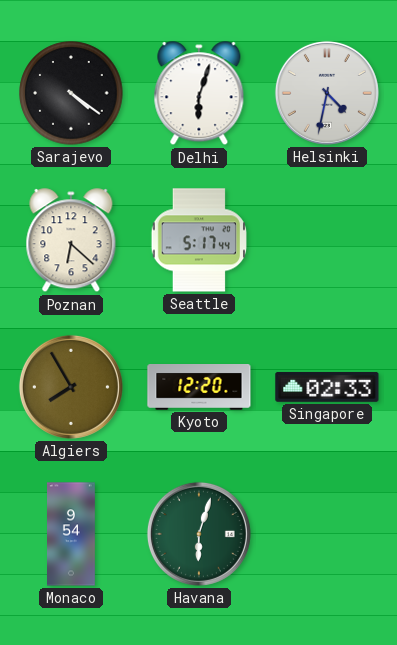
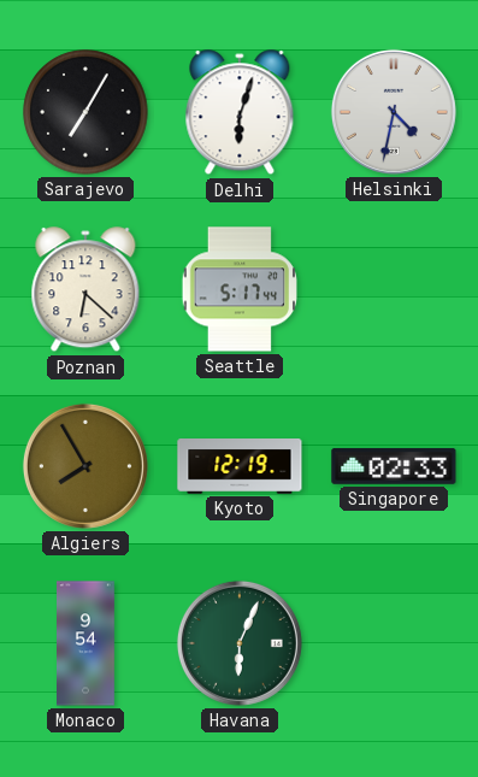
Sarajevo: 4:21 -> 7:05
Kyoto: 12:20 -> 12:19
Havana: 6:03 -> 6:04
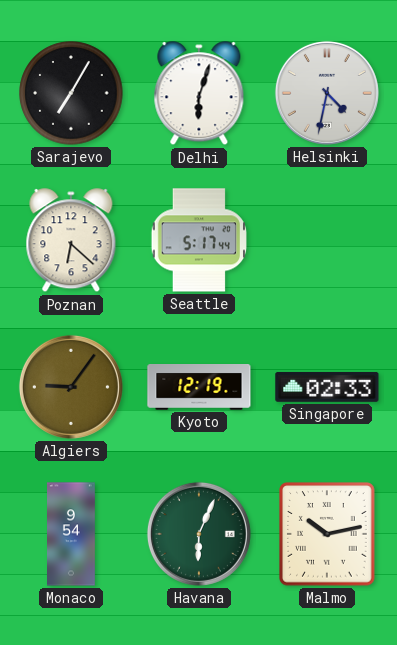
Algiers: 7:55 -> 9:06
Malmo: none -> 10:13
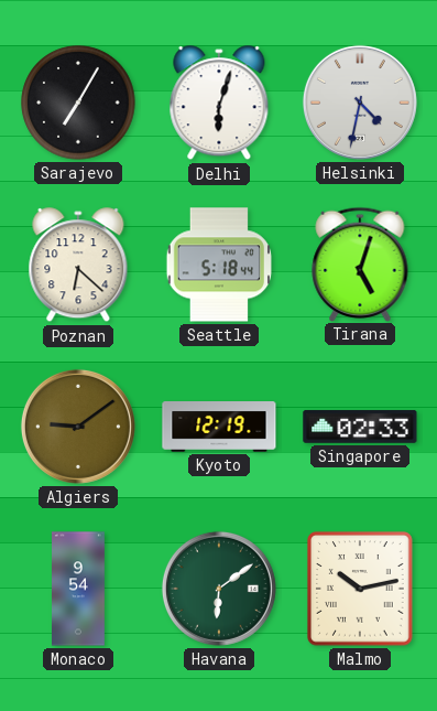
Seattle: 5:17 -> 5:18
Tirana: none -> 5:03
Algiers: 9:06 -> 9:09
Havana: 6:04 -> 6:09
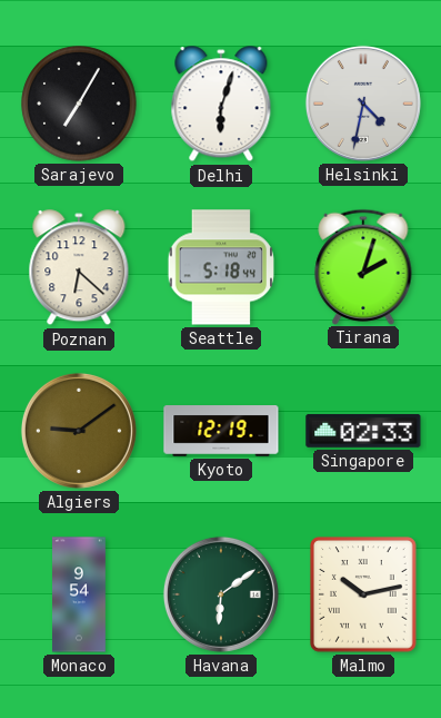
Tirana: 5:03 -> 2:03
